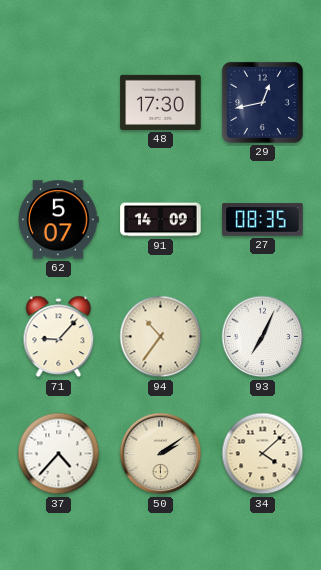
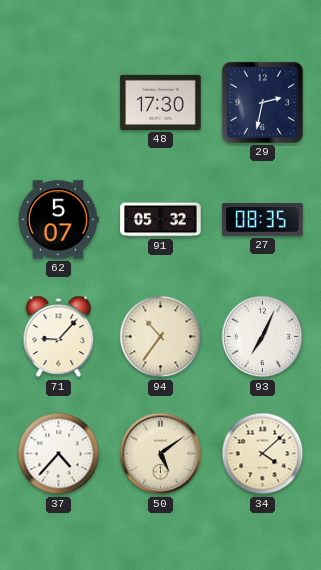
29: 12:43 -> 2:32
91: 14:09 -> 05:32
50: 2:09 -> 5:09
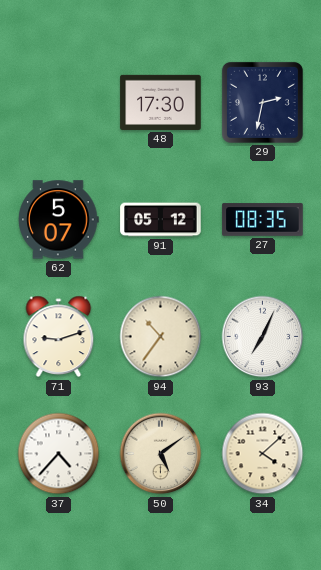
91: 05:32 -> 05:12
71: 9:07 -> 9:12
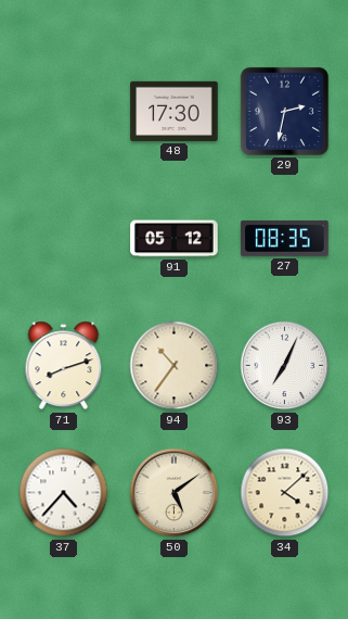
62: 5:07 -> none
71: 9:12 -> 8:12
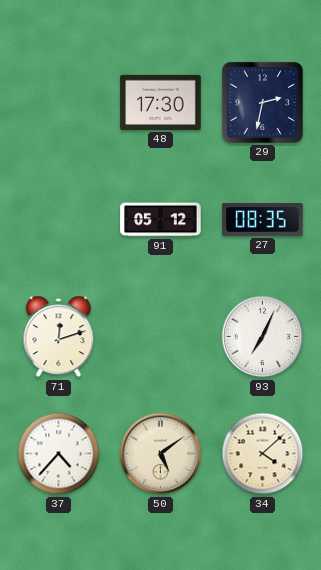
71: 8:12 -> 12:12
94: 10:36 -> none
